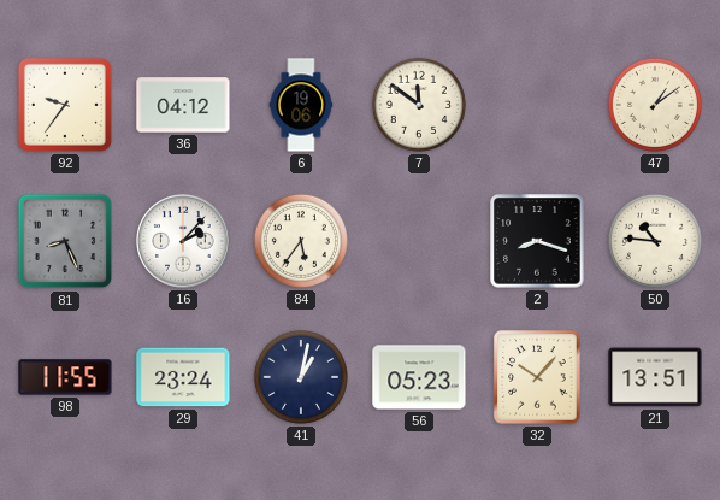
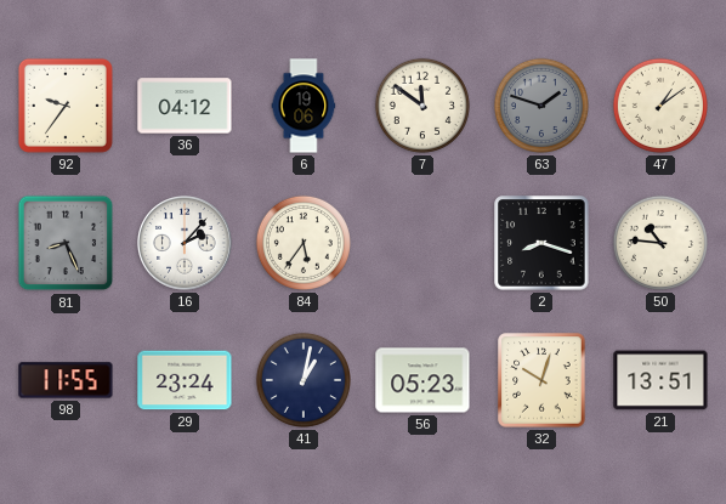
63: none -> 1:48
32: 10:07 -> 10:03
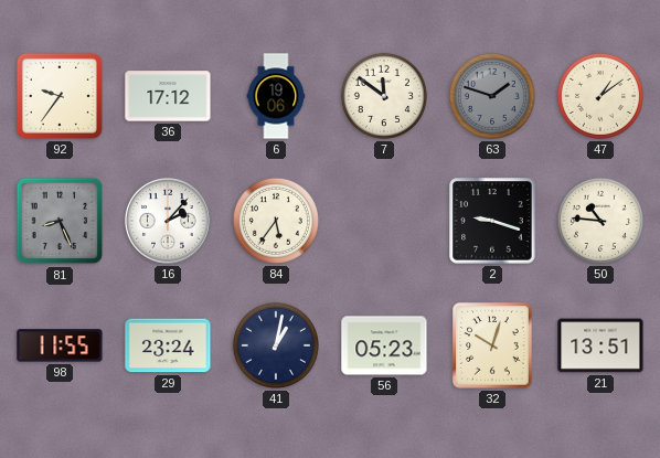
36: 04:12 -> 17:12
2: 8:18 -> 9:18
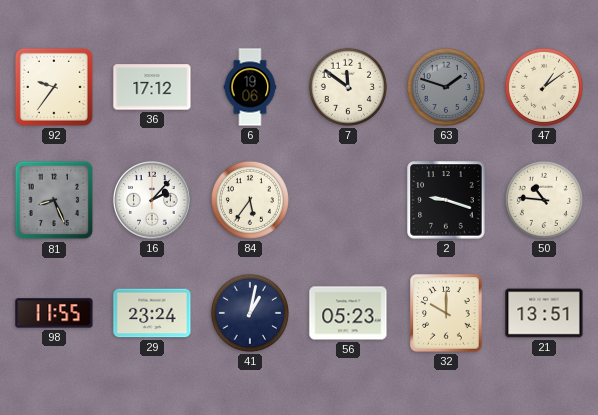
32: 10:03 -> 10:00
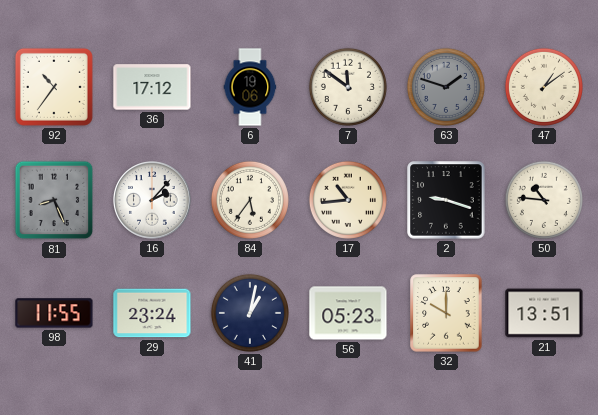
92: 9:36 -> 10:36
17: none -> 10:44
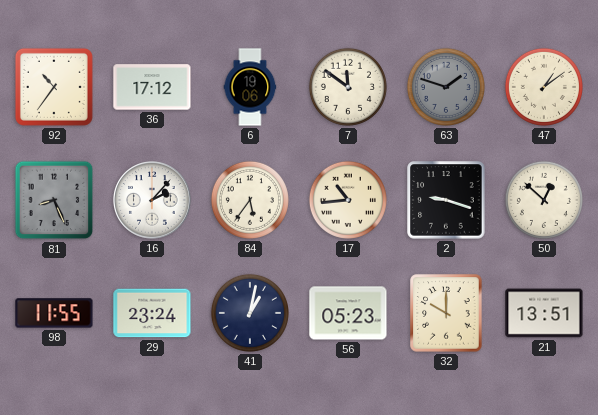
50: 10:46 -> 12:52
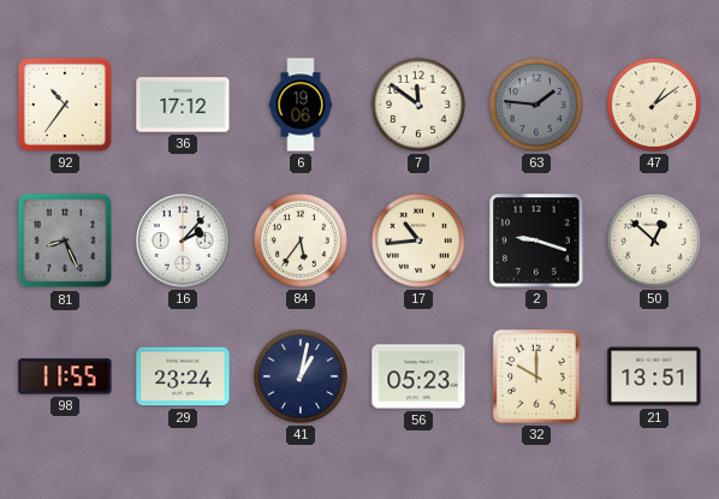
63: 1:48 -> 1:46
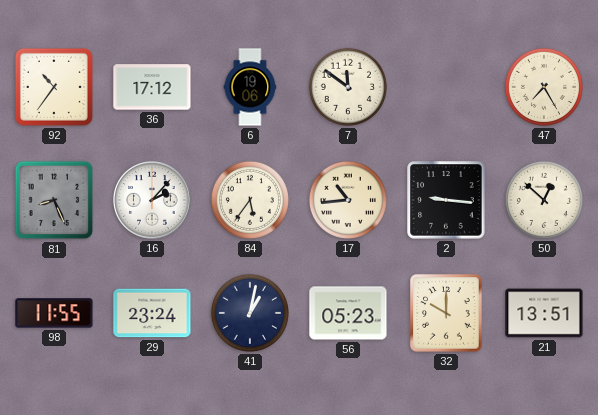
63: 1:46 -> none
47: 1:09 -> 7:25
2: 9:18 -> 9:16
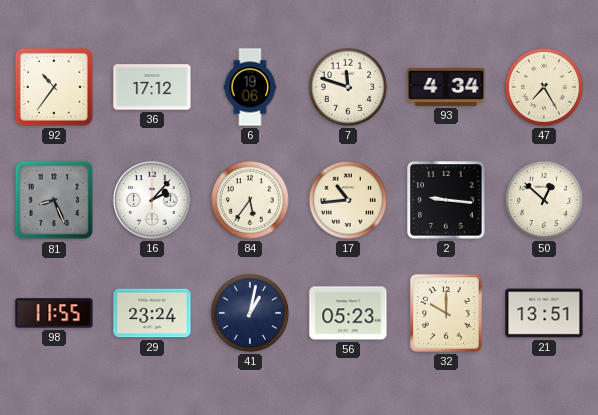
7: 11:51 -> 11:48
93: none -> 4:34
